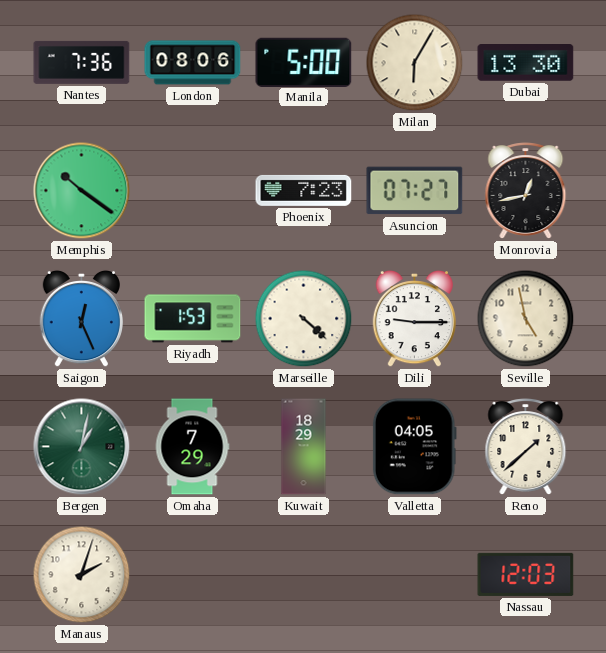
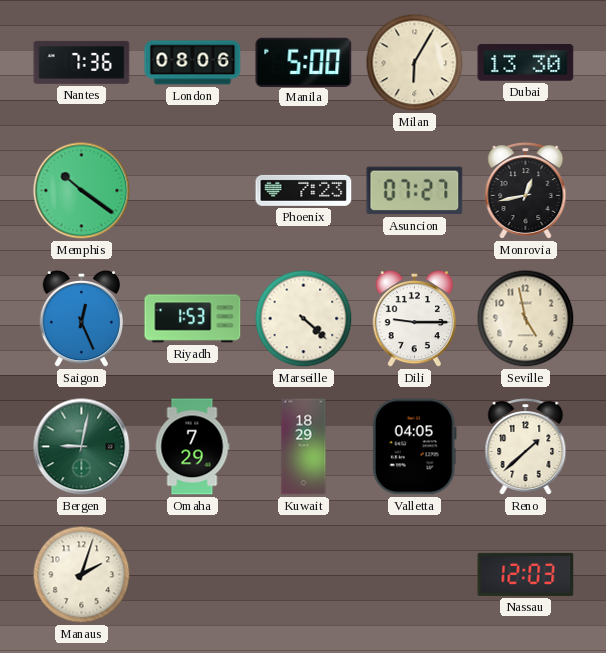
Bergen: 1:02 -> 9:02
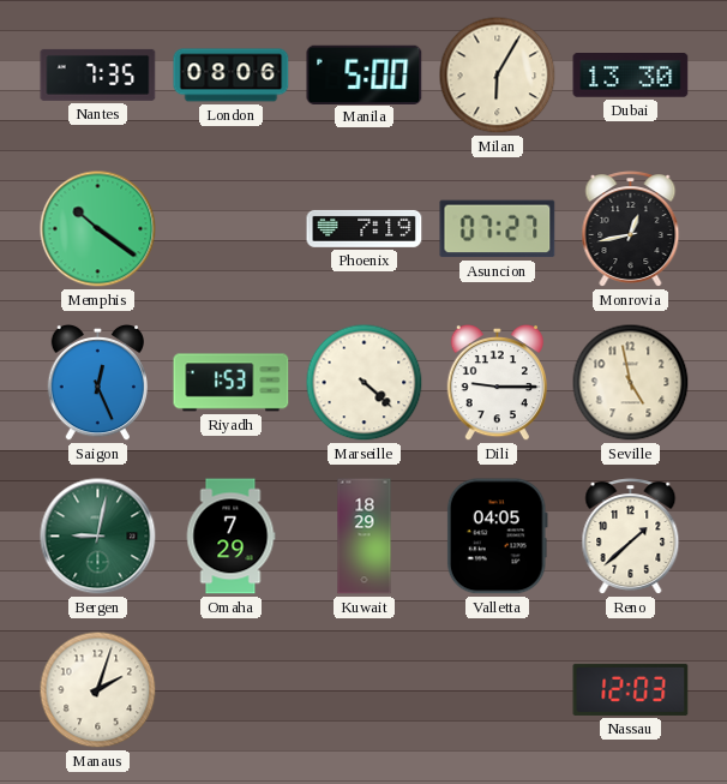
Nantes: 7:36 -> 7:35
Phoenix: 7:23 -> 7:19
